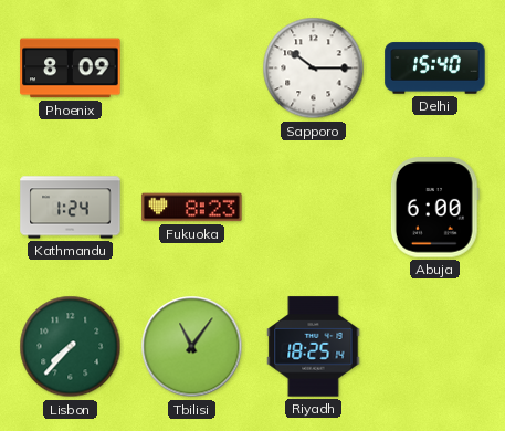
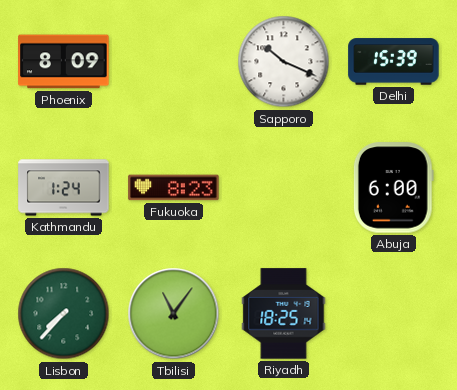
Sapporo: 10:15 -> 10:19
Delhi: 15:40 -> 15:39
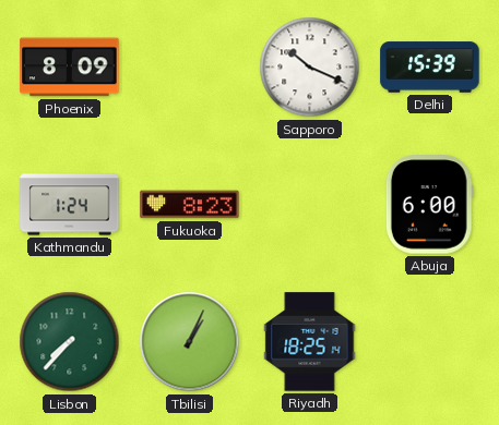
Tbilisi: 11:06 -> 1:04
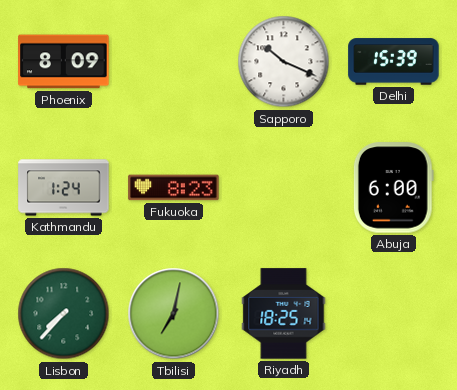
Tbilisi: 1:04 -> 7:02
